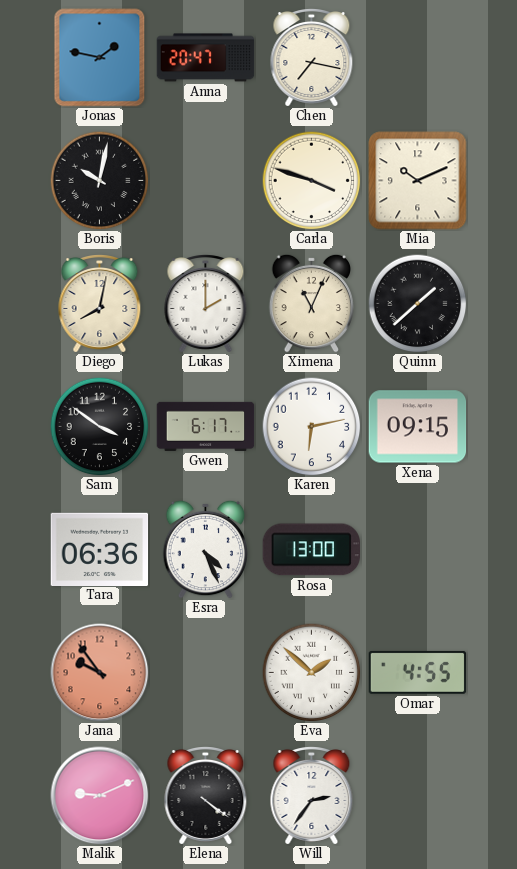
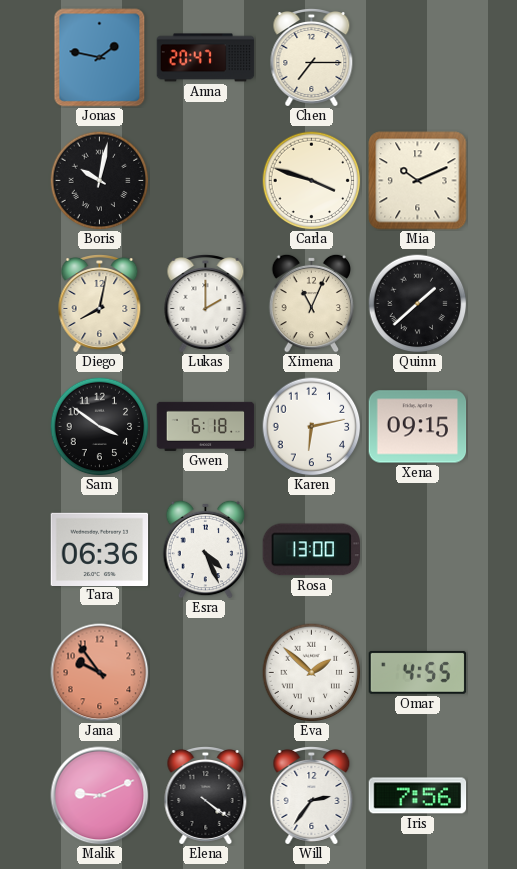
Chen: 7:17 -> 7:15
Gwen: 6:17 -> 6:18
Iris: none -> 7:56
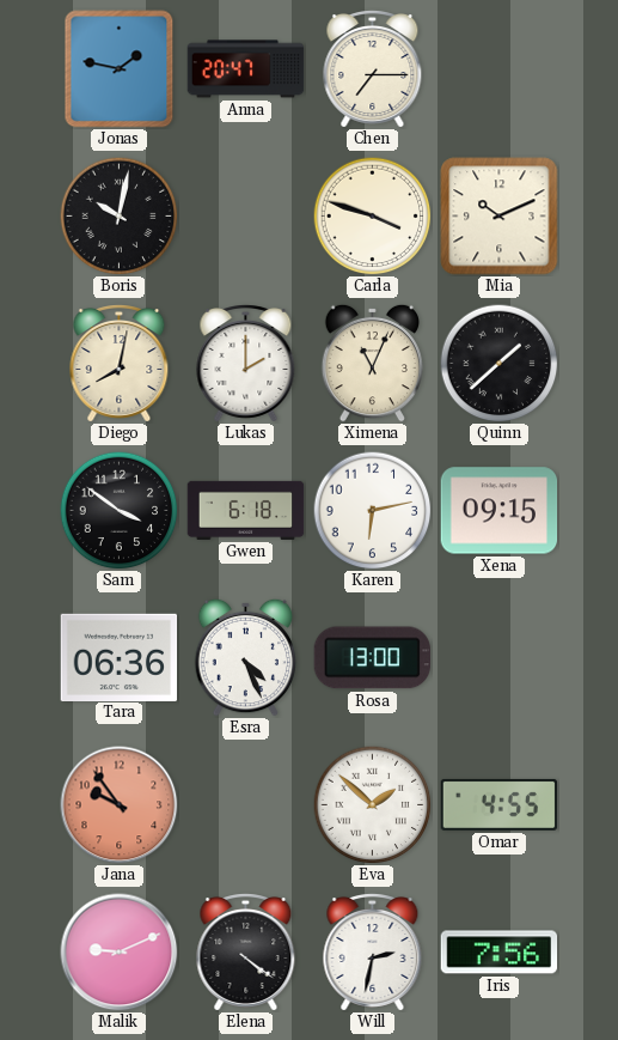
Will: 2:36 -> 2:32
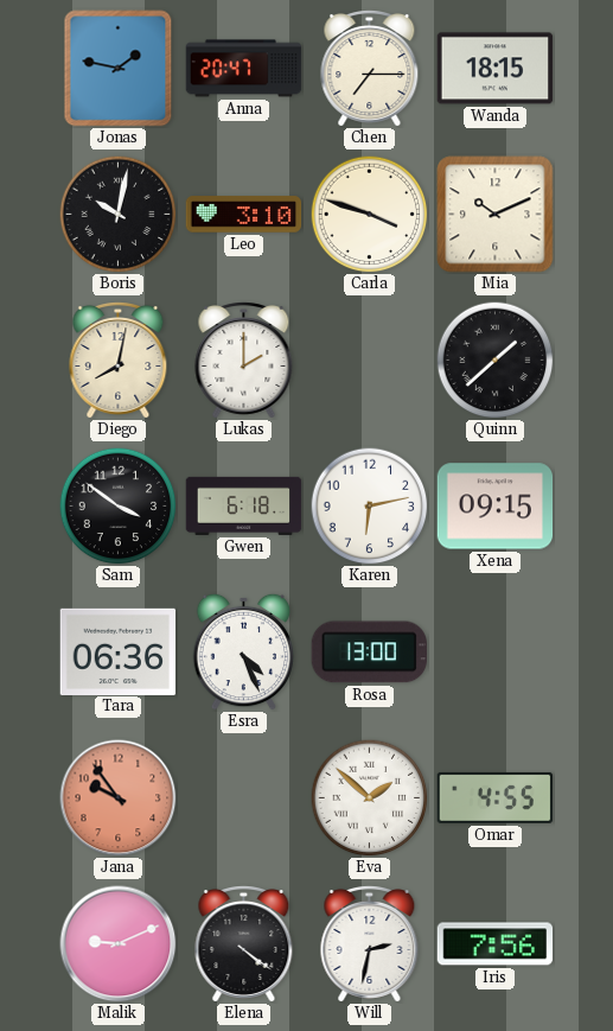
Wanda: none -> 18:15
Leo: none -> 3:10
Ximena: 11:04 -> none
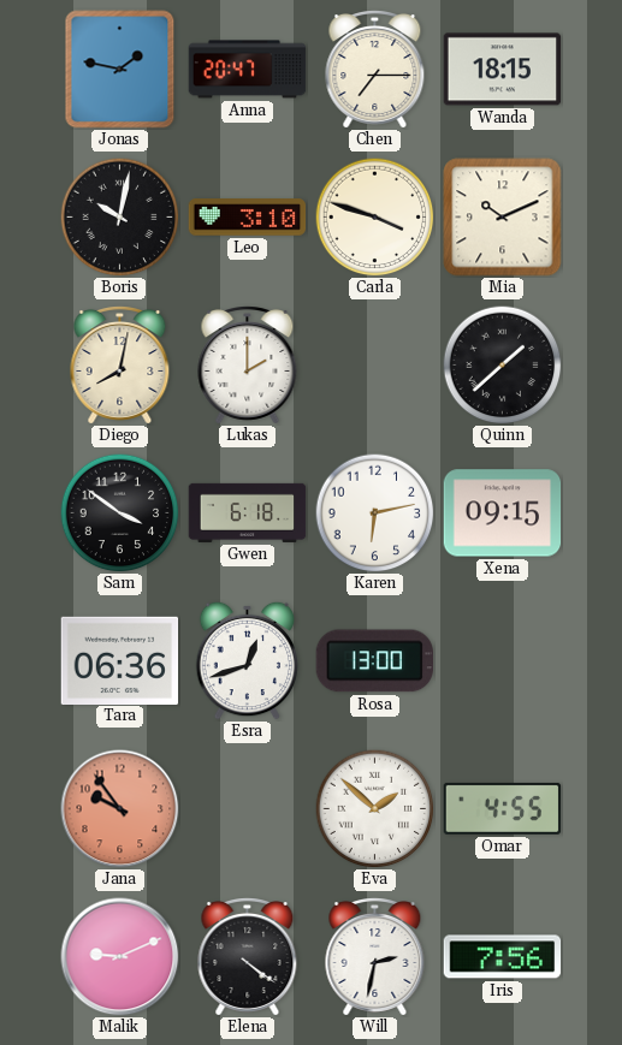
Esra: 4:26 -> 12:42
